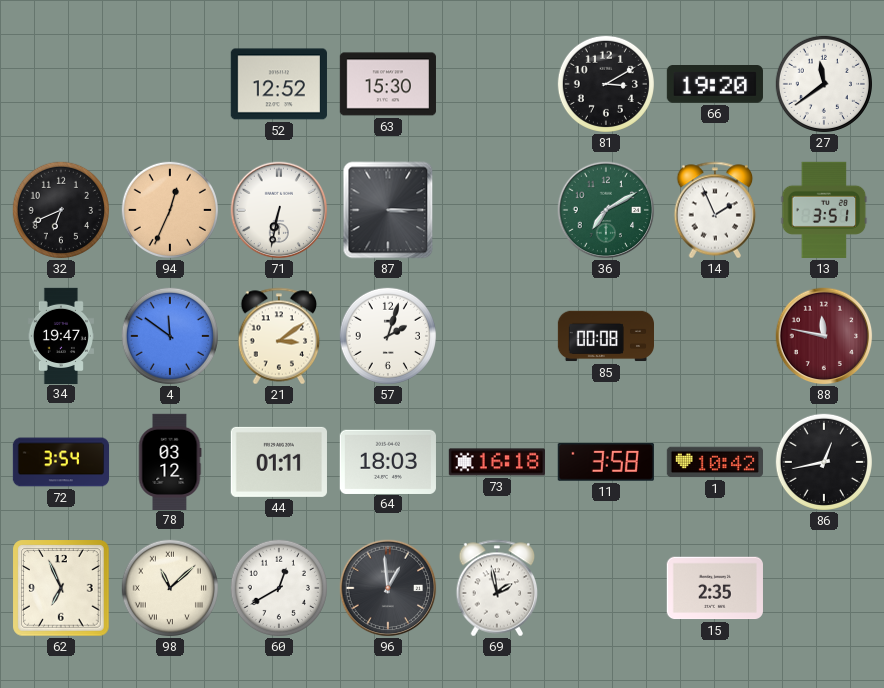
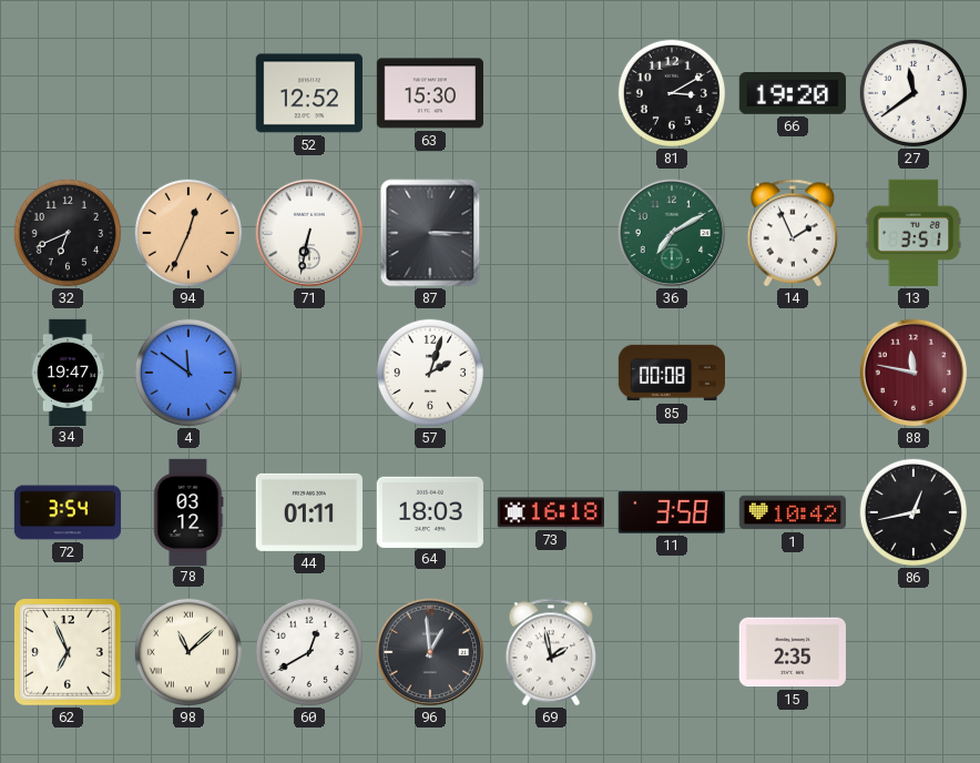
21: 3:09 -> none
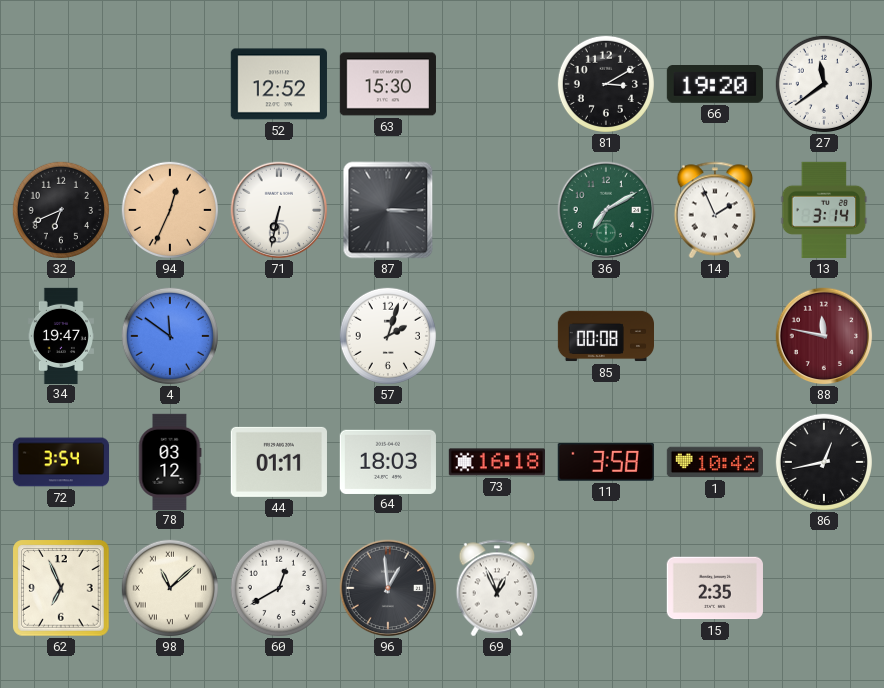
13: 3:51 -> 3:14
69: 1:58 -> 12:56
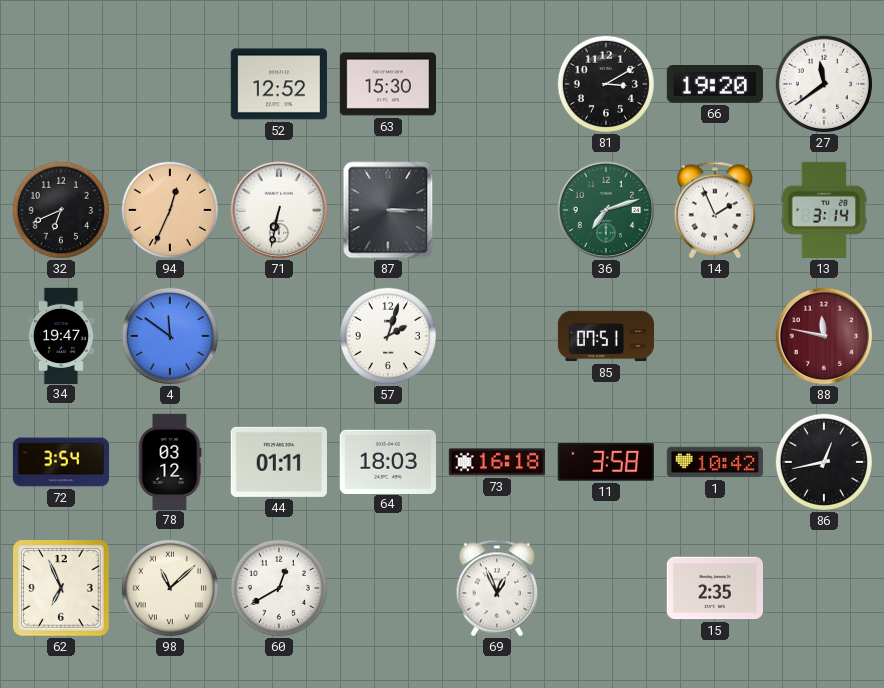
36: 7:10 -> 7:12
85: 00:08 -> 07:51
96: 12:59 -> none
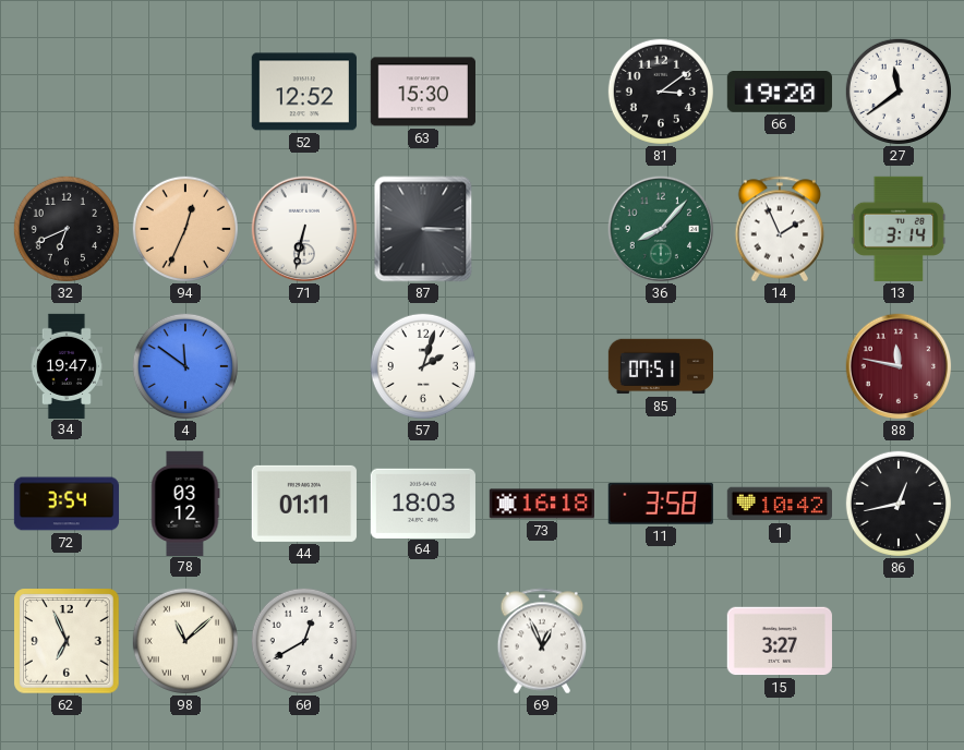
81: 3:10 -> 3:09
36: 7:12 -> 8:07
15: 2:35 -> 3:27
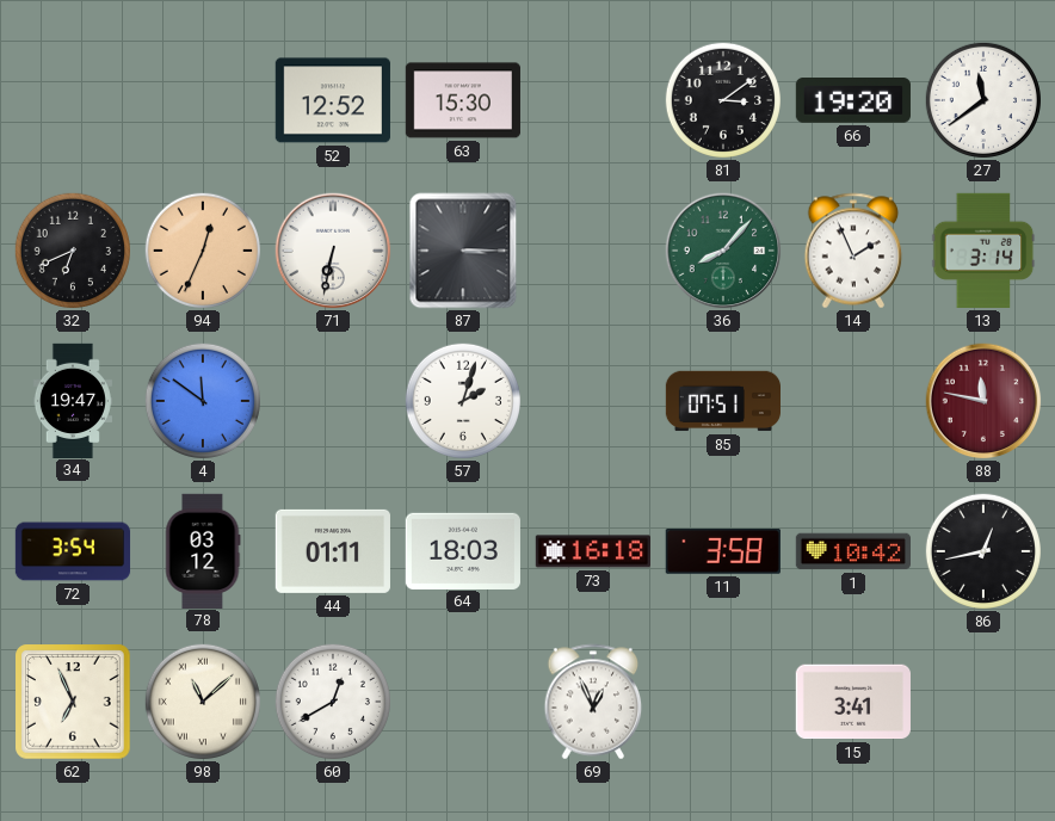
15: 3:27 -> 3:41
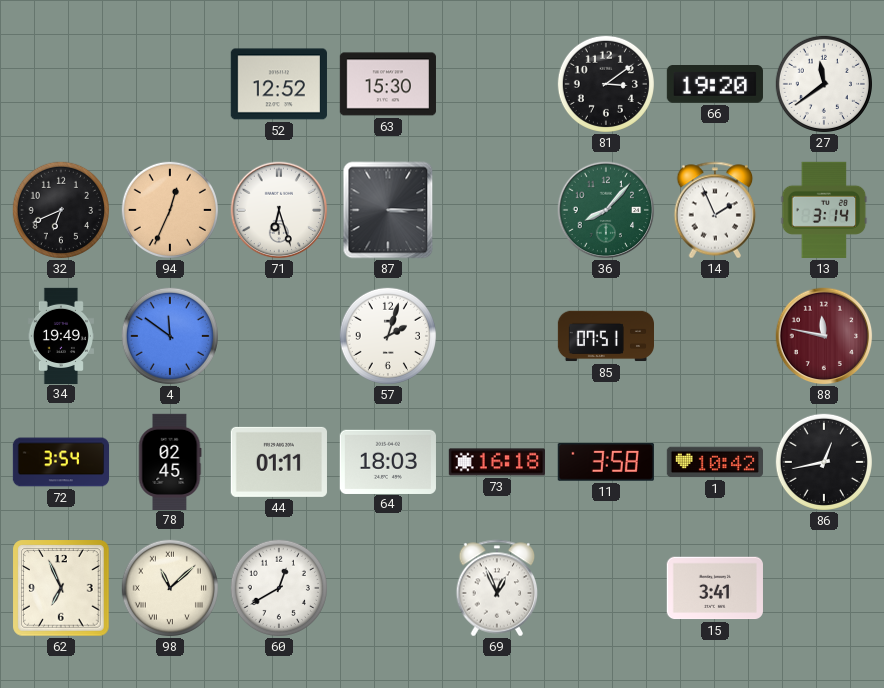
71: 6:32 -> 6:27
34: 19:47 -> 19:49
78: 03:12 -> 02:45
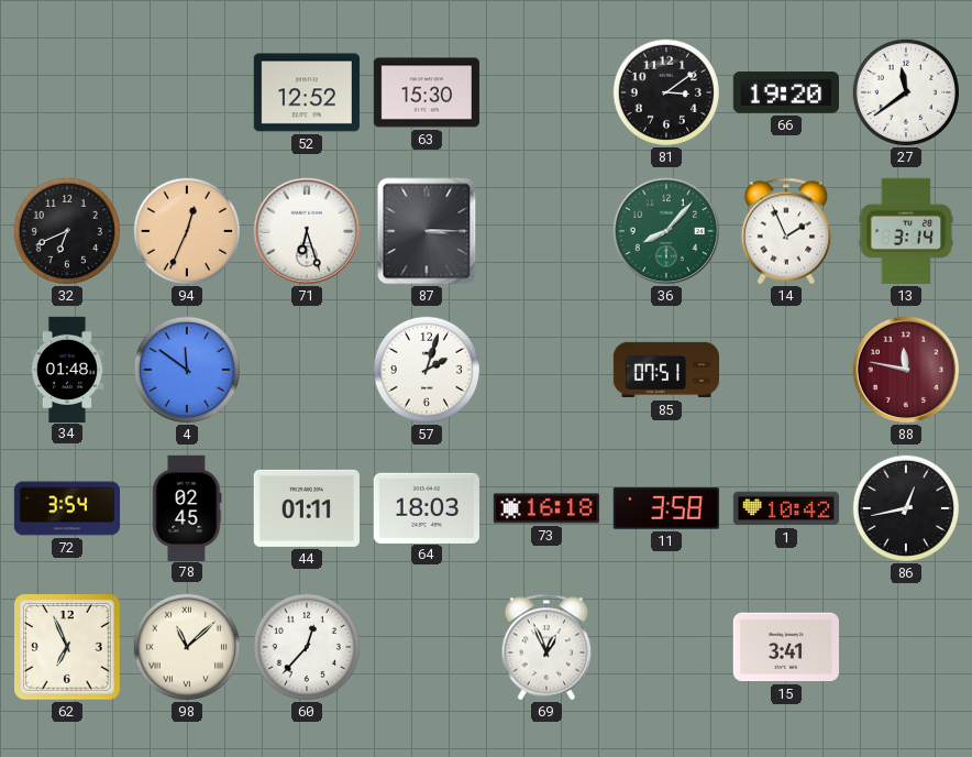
34: 19:49 -> 01:48
60: 12:40 -> 12:37
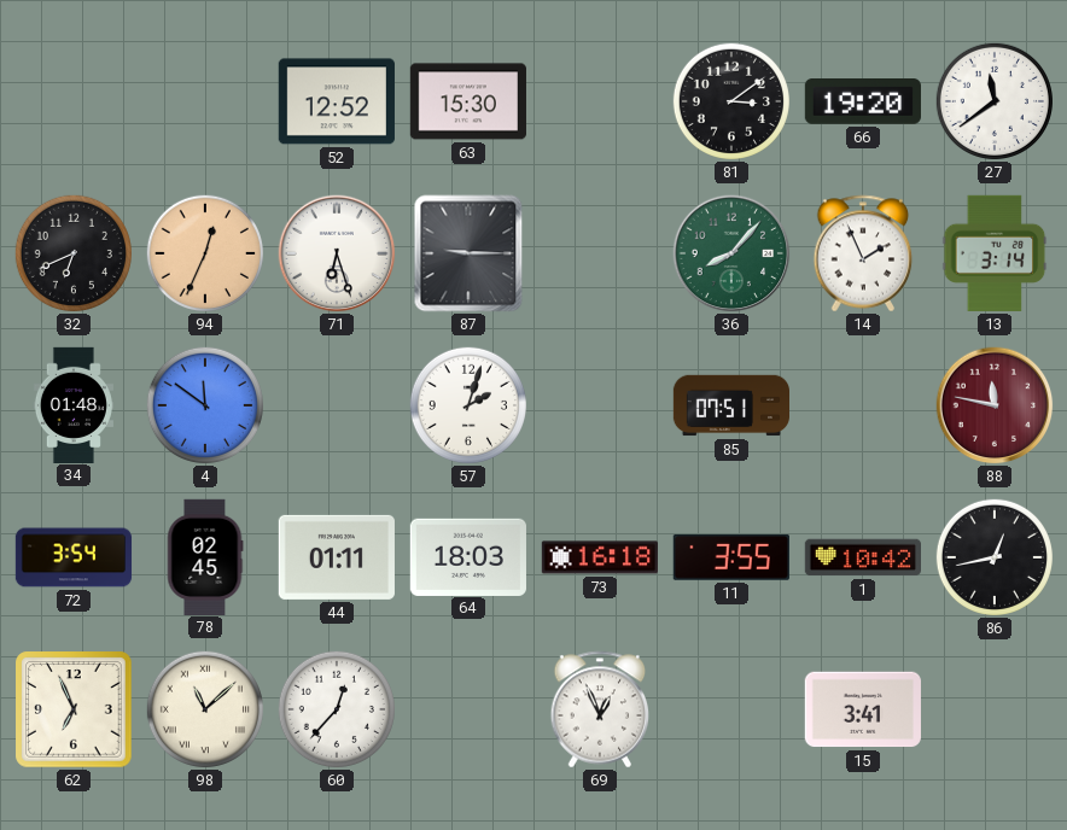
87: 3:15 -> 9:15
11: 3:58 -> 3:55
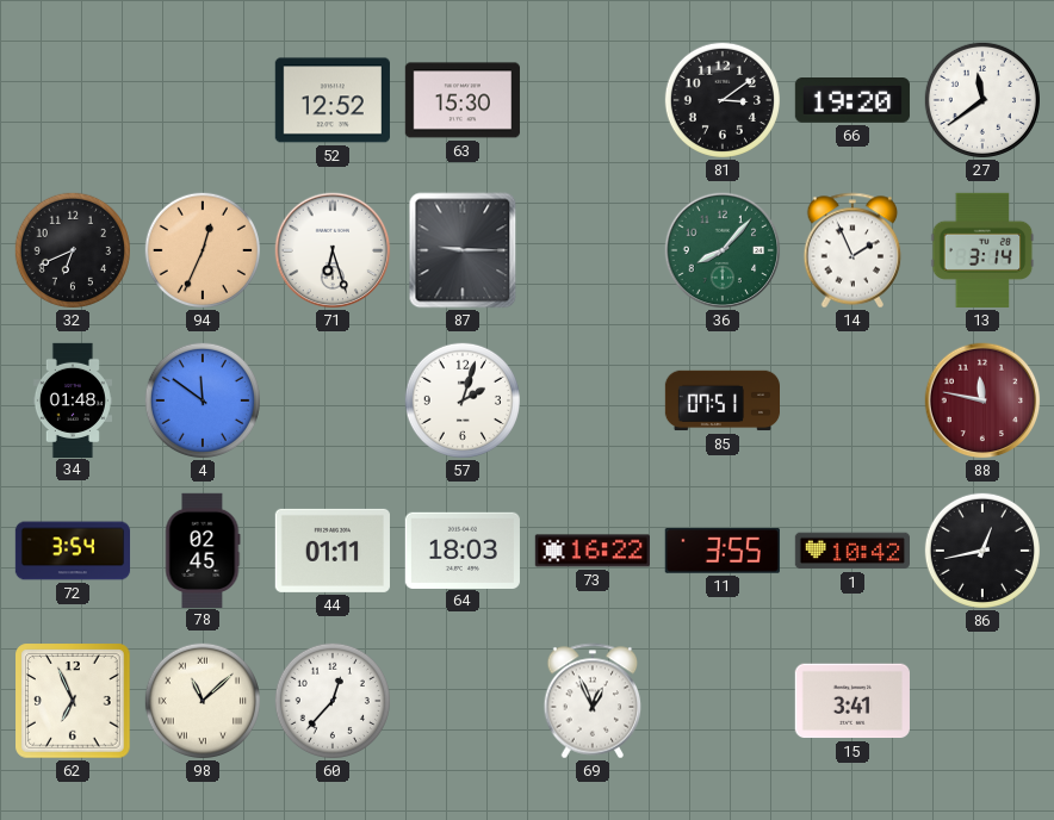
73: 16:18 -> 16:22
